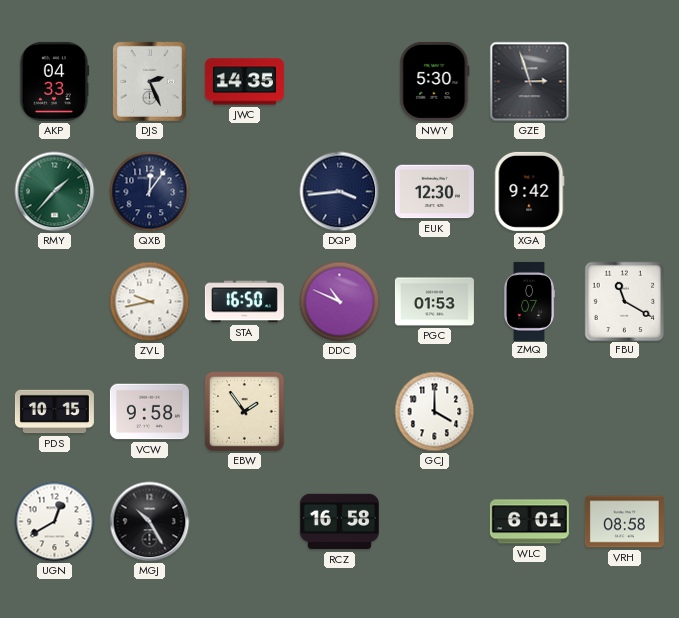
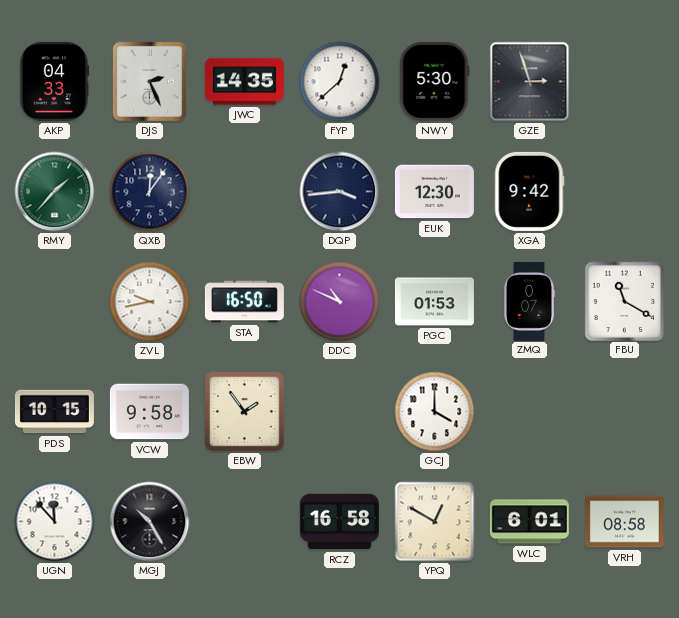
FYP: none -> 12:38
UGN: 12:40 -> 11:53
YPQ: none -> 12:50
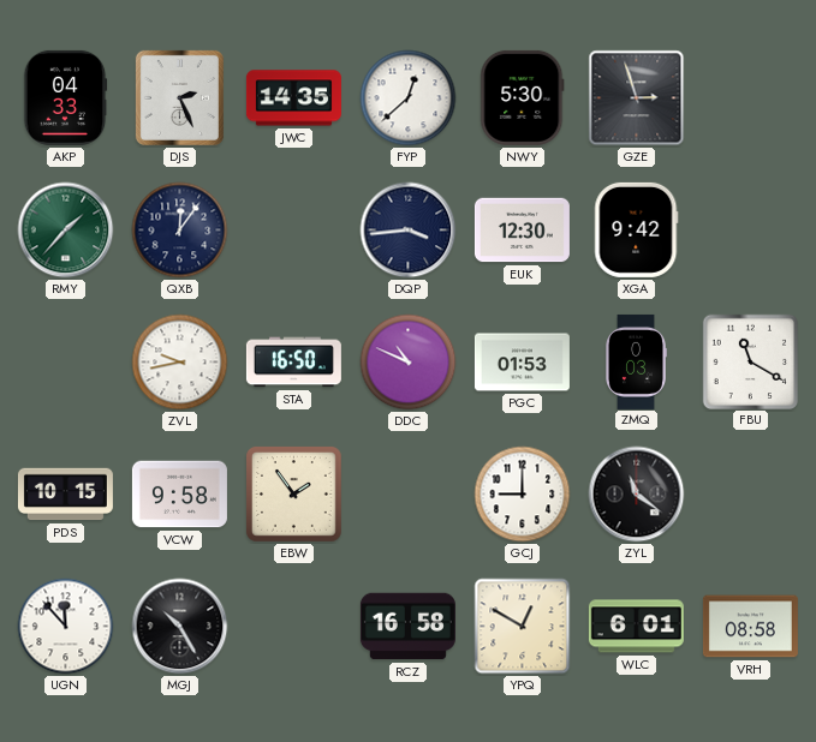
ZMQ: 0:07 -> 0:03
GCJ: 4:00 -> 9:00
ZYL: none -> 11:21
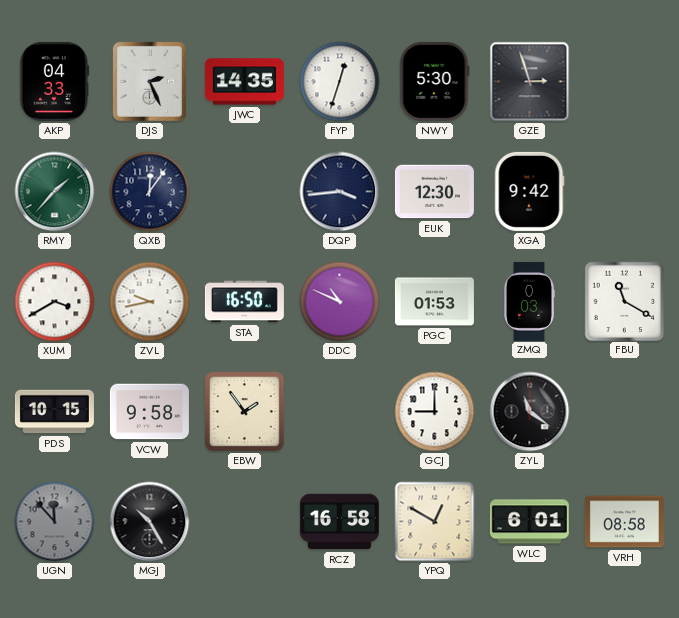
FYP: 12:38 -> 12:33
XUM: none -> 3:40
UGN dial: white -> grey
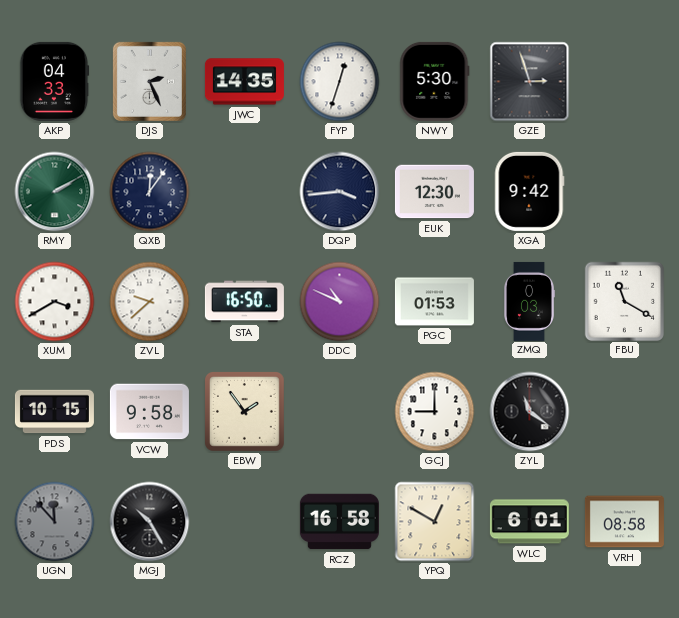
RMY: 1:37 -> 2:10
ZVL: 9:43 -> 9:38
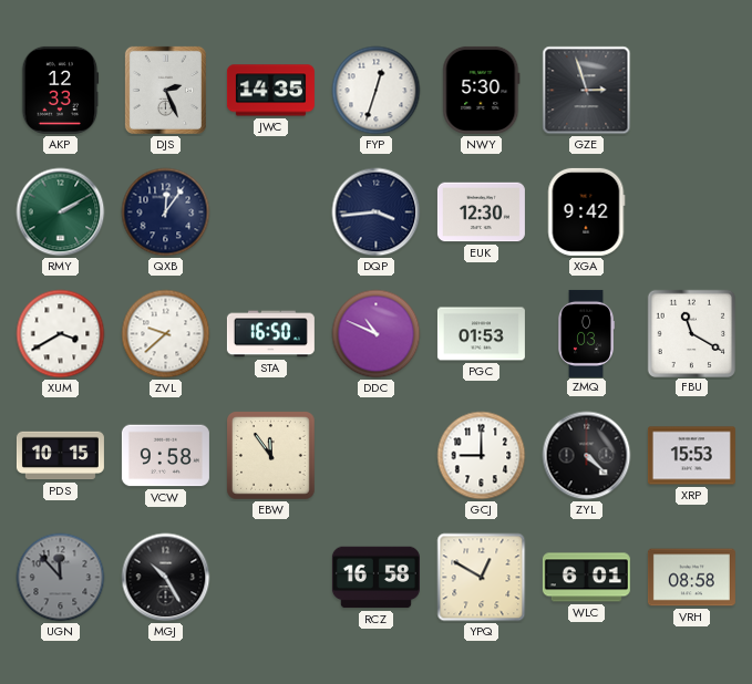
AKP: 04:33 -> 12:33
EBW: 1:54 -> 11:54
ZYL: 11:21 -> 4:22
XRP: none -> 15:53
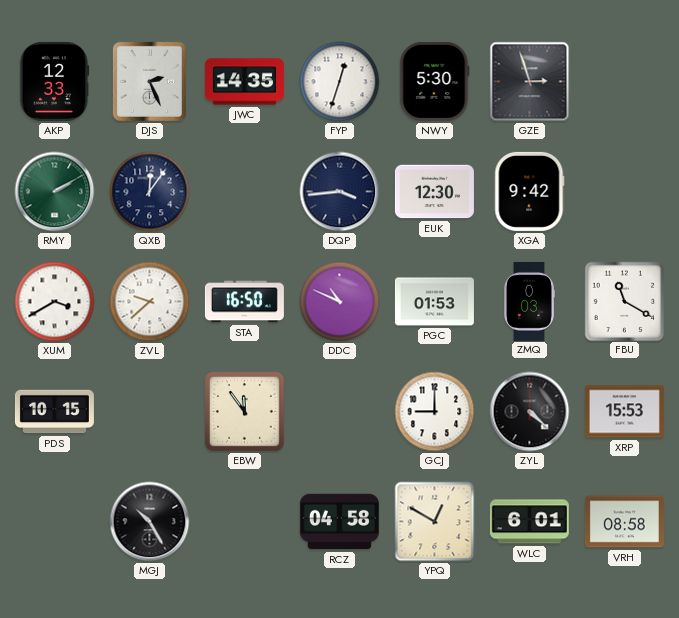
VCW: 9:58 -> none
UGN: 11:53 -> none
RCZ: 16:58 -> 04:58
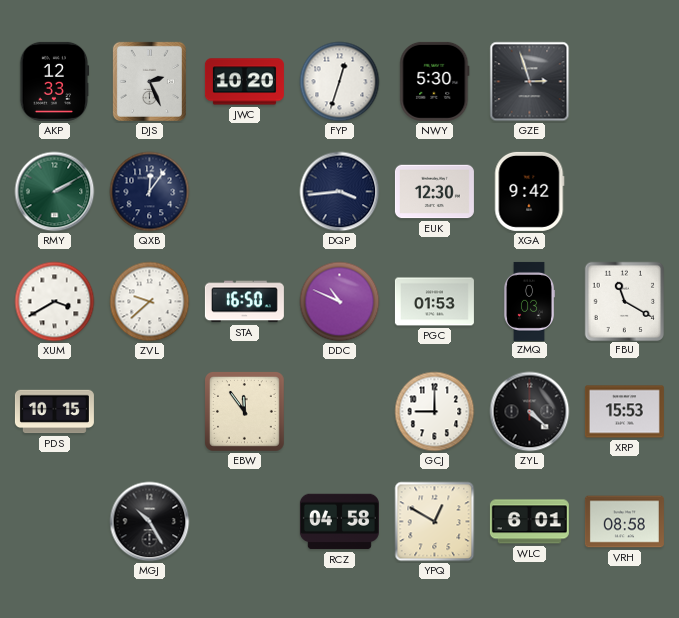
JWC: 14:35 -> 10:20
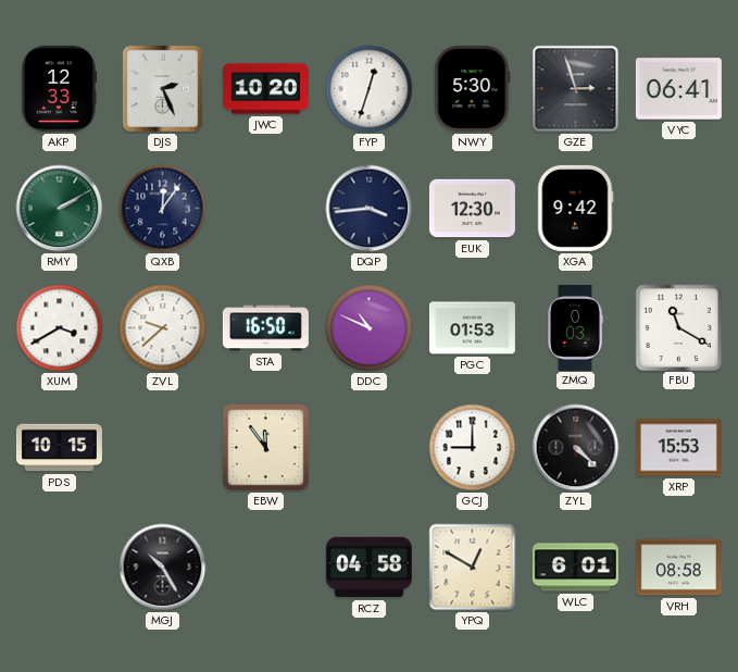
VYC: none -> 06:41
